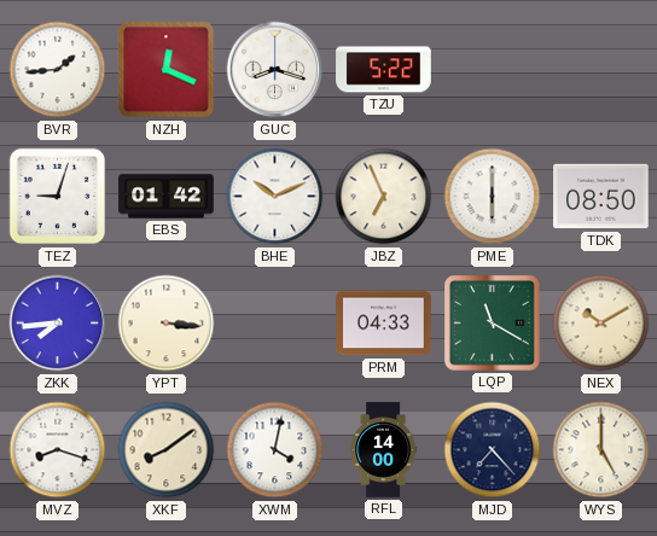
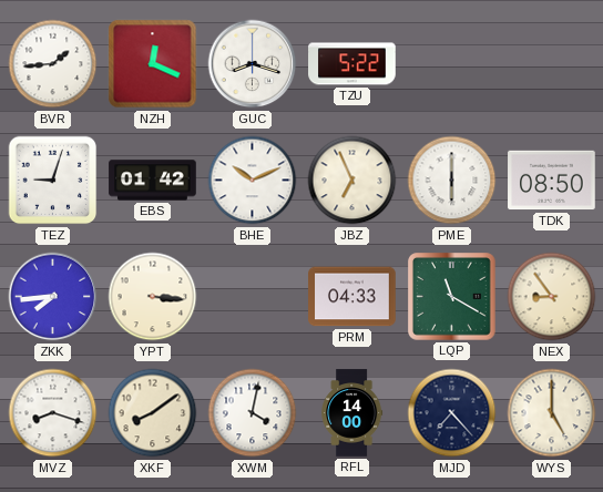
NEX: 10:10 -> 8:54
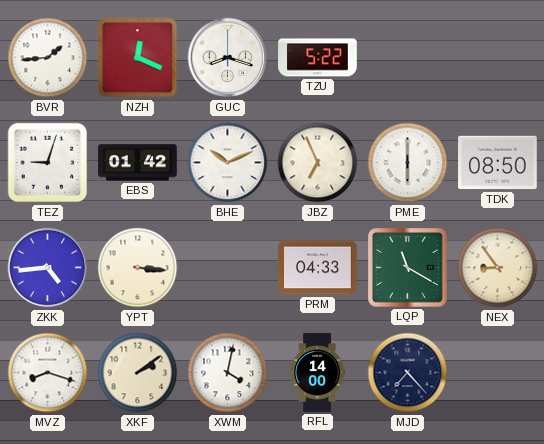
ZKK: 7:44 -> 4:44
XKF: 8:09 -> 2:09
WYS: 5:00 -> none
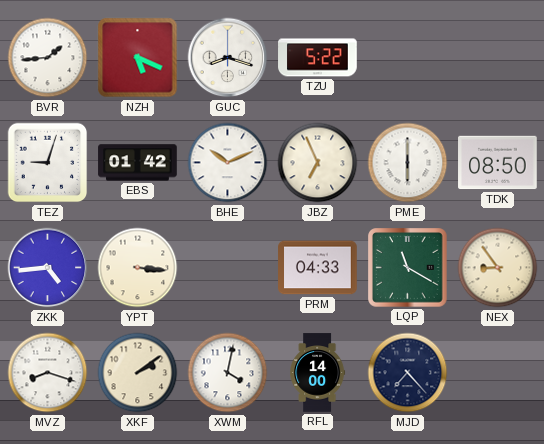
NZH: 12:19 -> 5:19
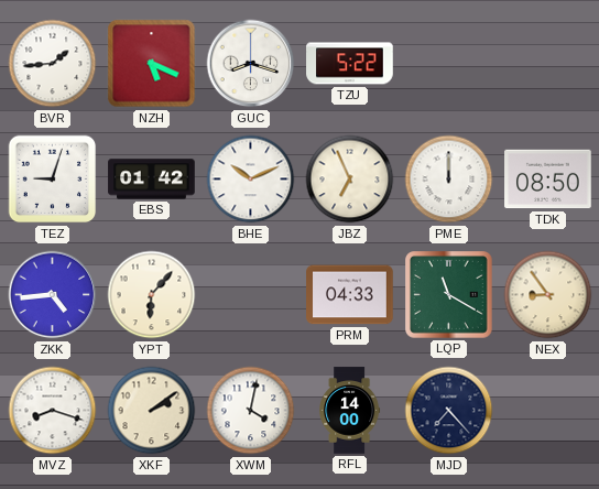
PME: 6:00 -> 12:00
YPT: 3:16 -> 6:07
